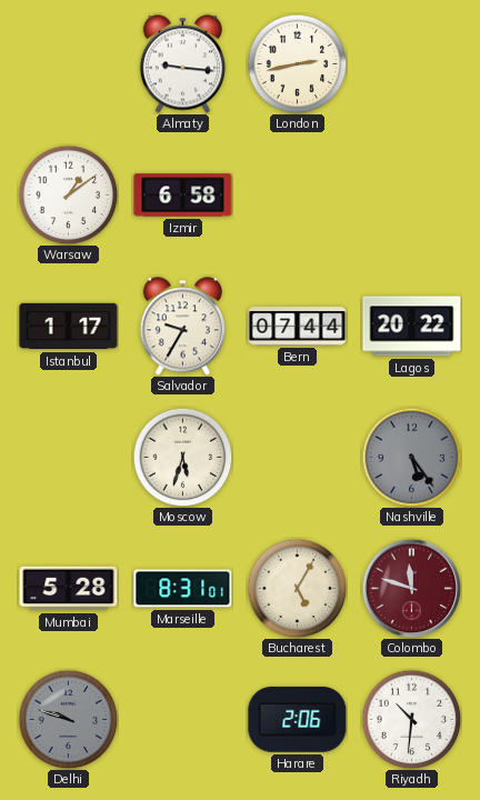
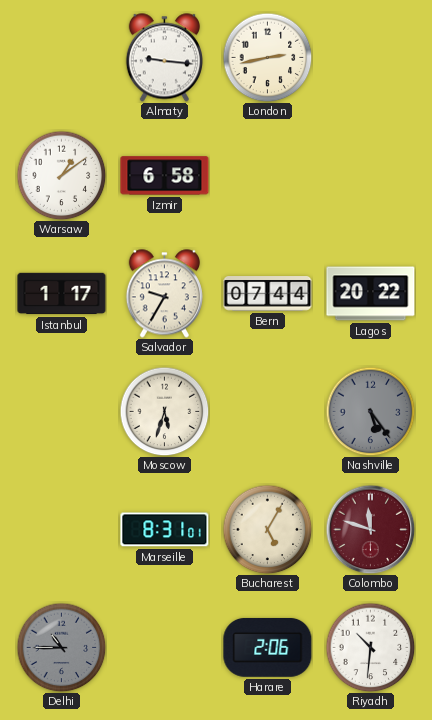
Mumbai: 5:28 -> none
Delhi: 9:48 -> 10:45
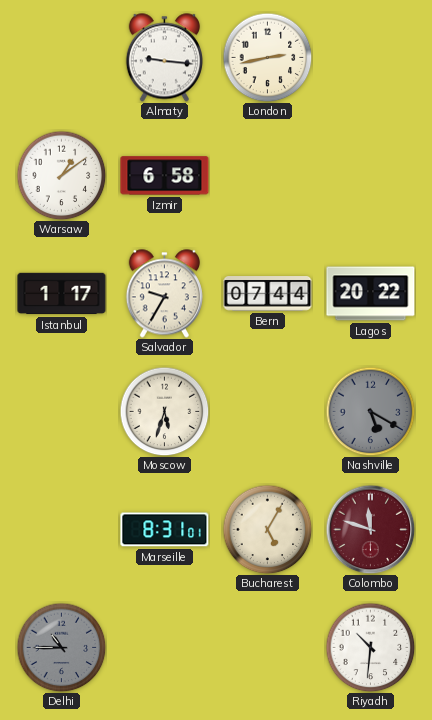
Nashville: 5:24 -> 5:20
Harare: 2:06 -> none
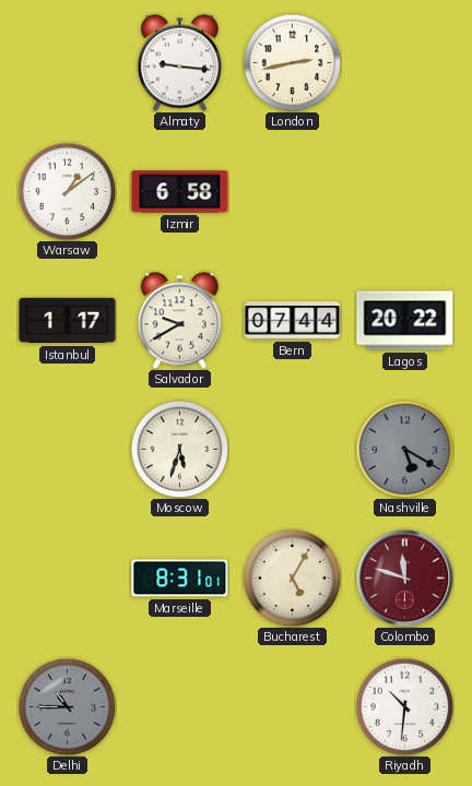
Salvador: 9:35 -> 9:40
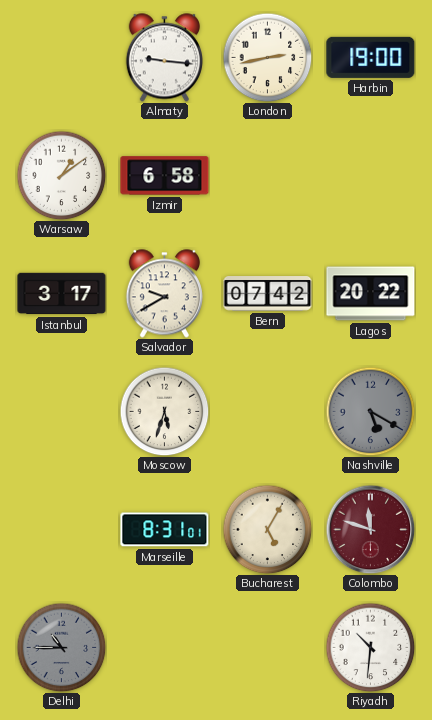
Harbin: none -> 19:00
Istanbul: 1:17 -> 3:17
Bern: 07:44 -> 07:42
